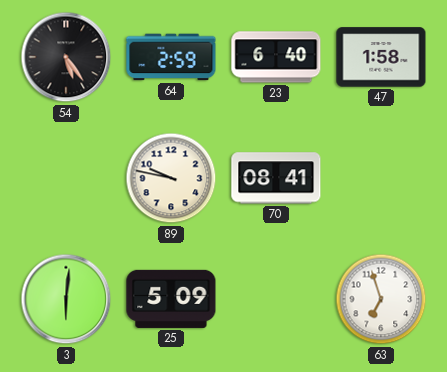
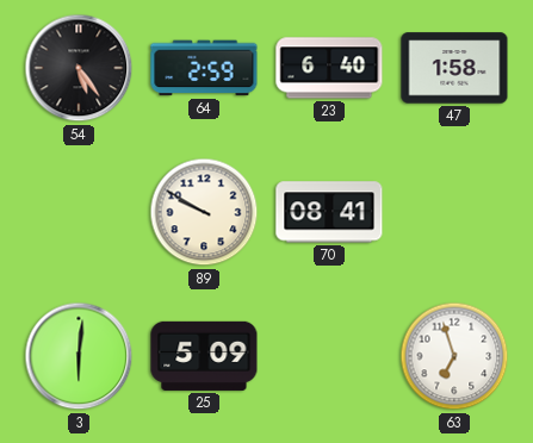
89: 9:47 -> 9:50
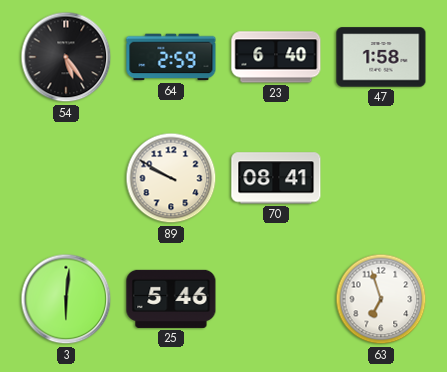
25: 5:09 -> 5:46
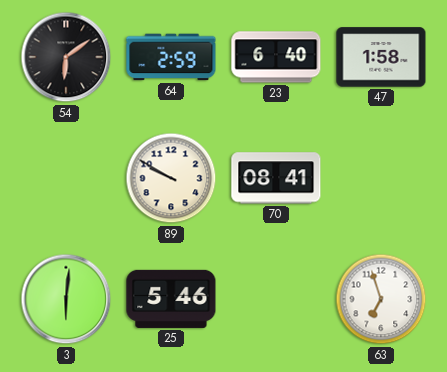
54: 5:24 -> 6:09
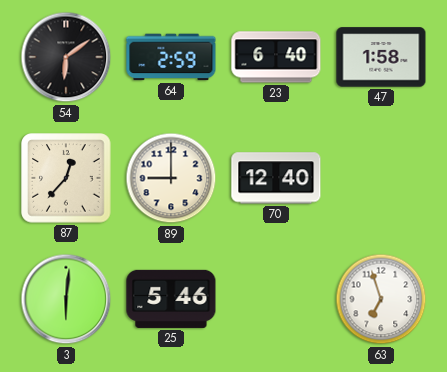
87: none -> 12:37
89: 9:50 -> 9:00
70: 08:41 -> 12:40
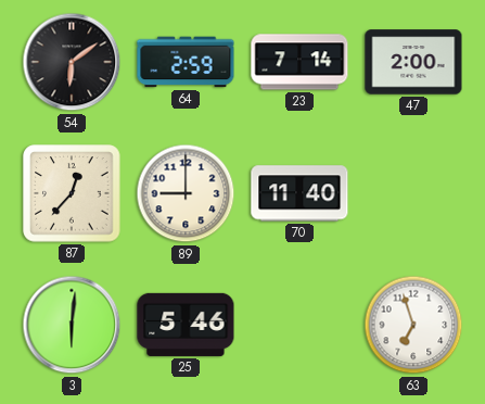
23: 6:40 -> 7:14
47: 1:58 -> 2:00
70: 12:40 -> 11:40
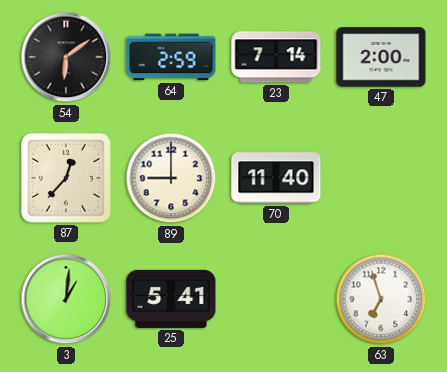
3: 6:01 -> 1:01
25: 5:46 -> 5:41
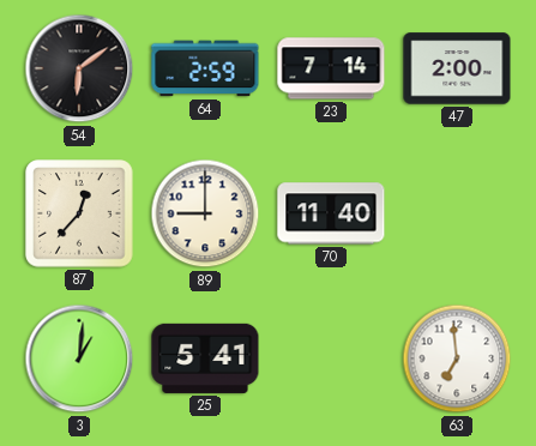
63: 6:57 -> 6:59
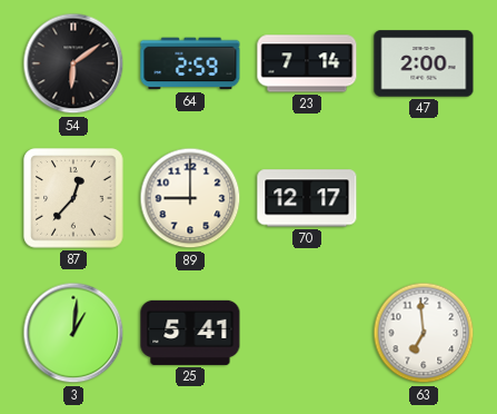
70: 11:40 -> 12:17
